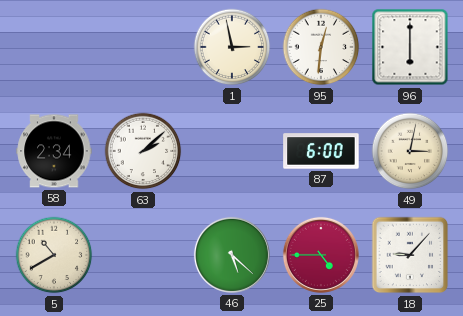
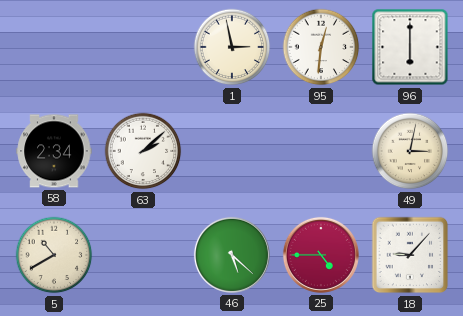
87: 6:00 -> none
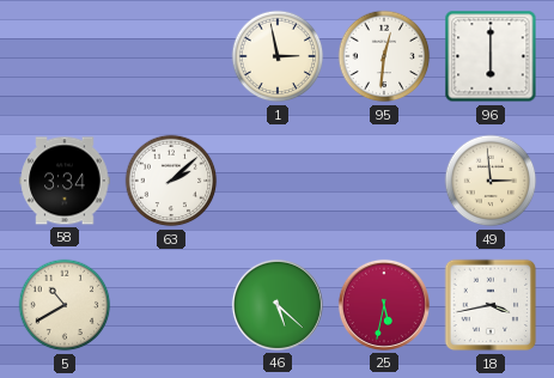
58: 2:34 -> 3:34
49: 3:02 -> 2:59
25: 4:45 -> 5:32
18: 9:07 -> 3:43
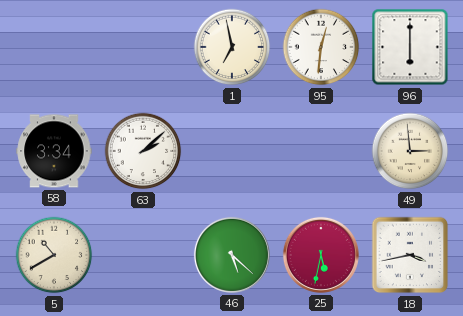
1: 2:58 -> 6:58
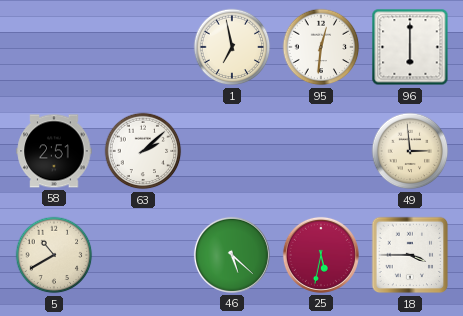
58: 3:34 -> 2:51
18: 3:43 -> 3:45
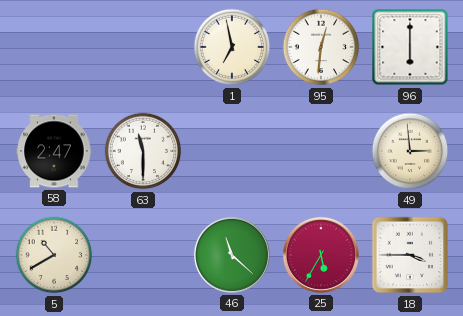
58: 2:51 -> 2:47
63: 2:08 -> 11:30
46: 5:22 -> 11:22
25: 5:32 -> 5:35
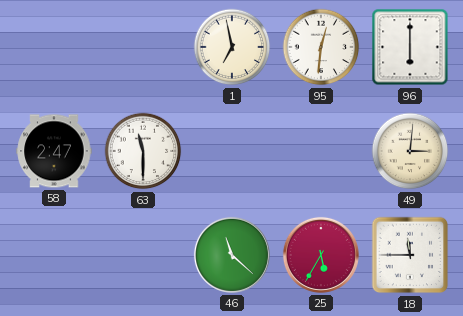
49: 2:59 -> 3:01
5: 10:40 -> none
18: 3:45 -> 11:45
